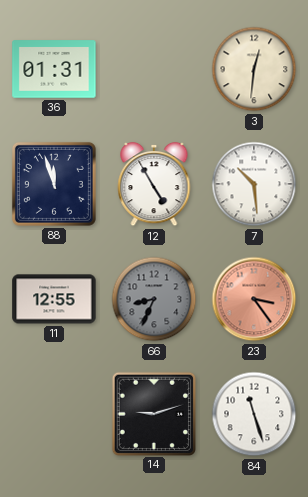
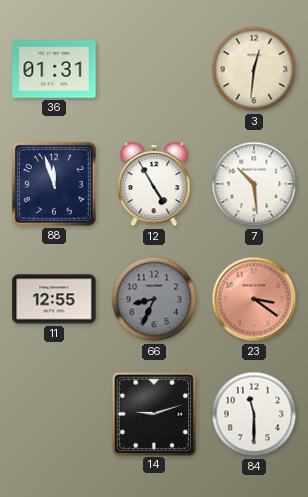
23: 3:24 -> 3:21
84: 11:27 -> 11:30
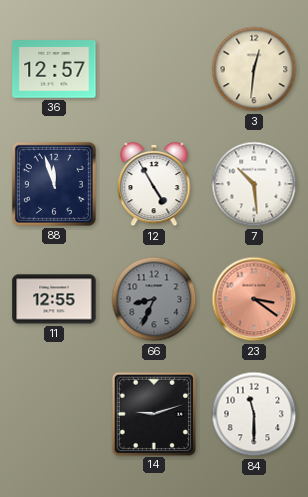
36: 01:31 -> 12:57
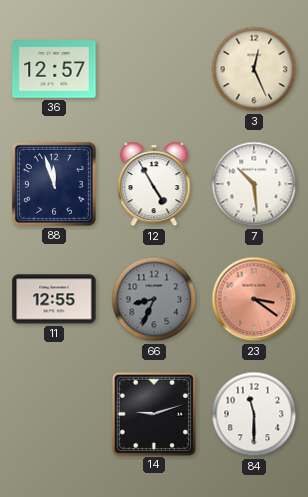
3: 12:31 -> 12:26
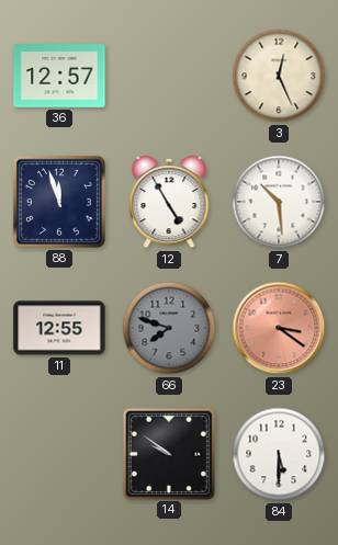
66: 8:34 -> 7:48
14: 9:12 -> 9:51
84: 11:30 -> 5:30
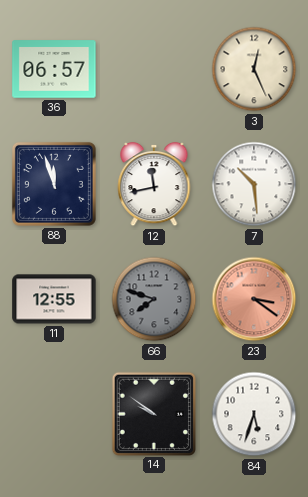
36: 12:57 -> 06:57
12: 4:55 -> 11:43
84: 5:30 -> 5:33
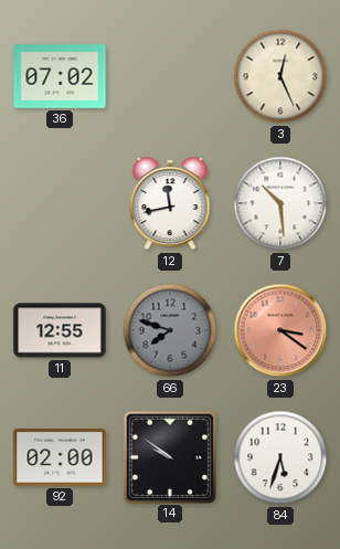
36: 06:57 -> 07:02
88: 11:57 -> none
92: none -> 02:00
